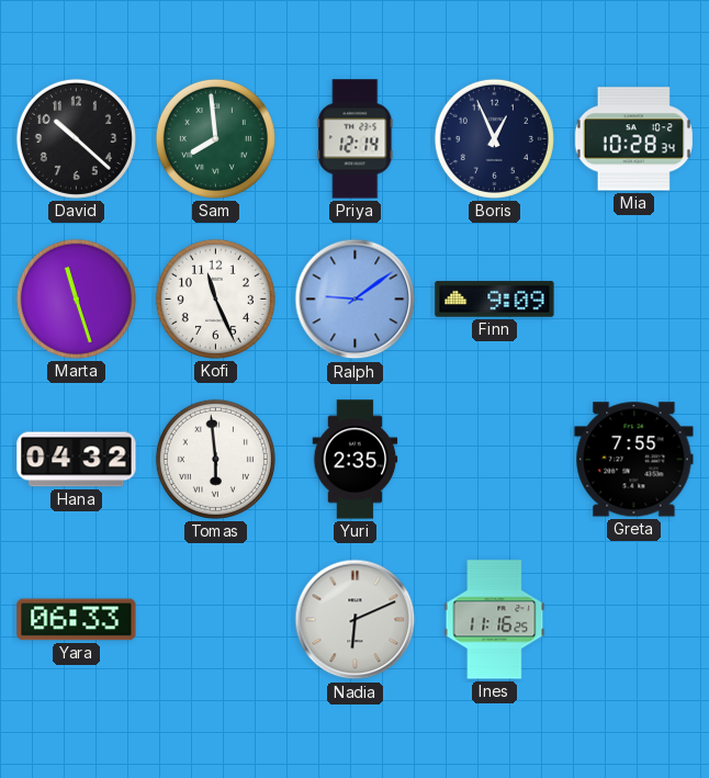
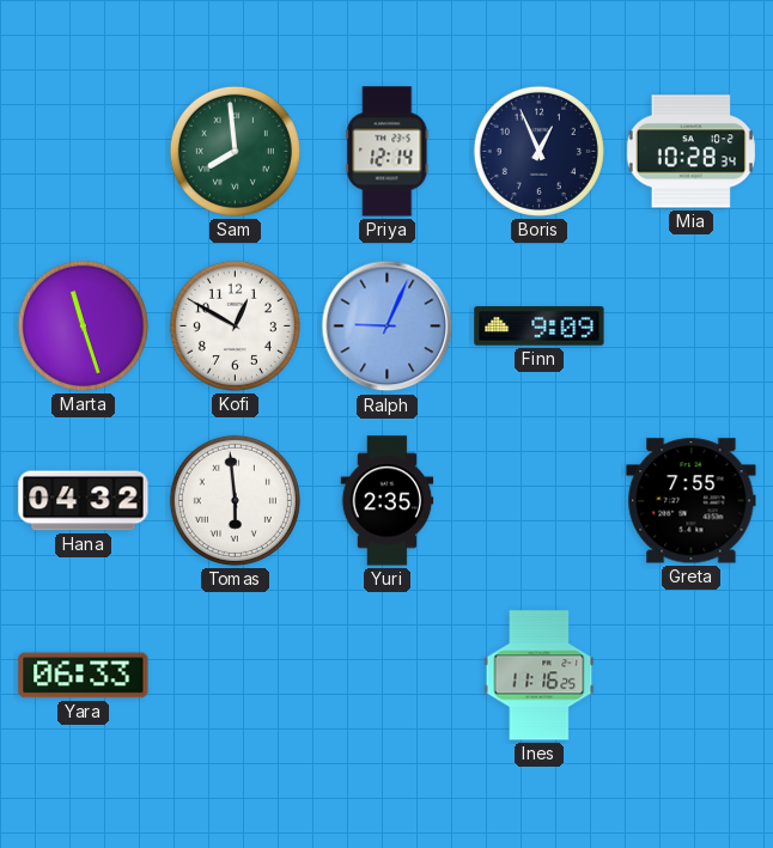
David: 10:22 -> none
Kofi: 11:26 -> 12:50
Ralph: 9:09 -> 9:04
Nadia: 6:11 -> none
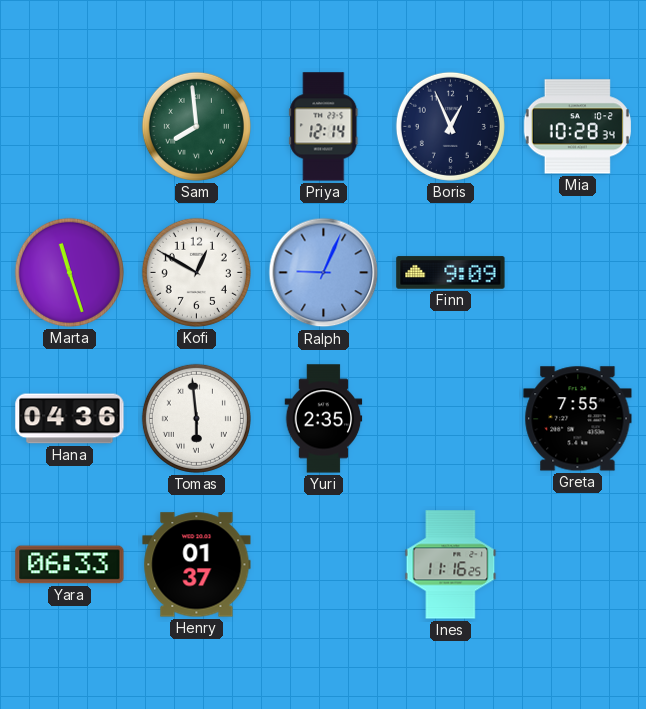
Hana: 04:32 -> 04:36
Henry: none -> 01:37
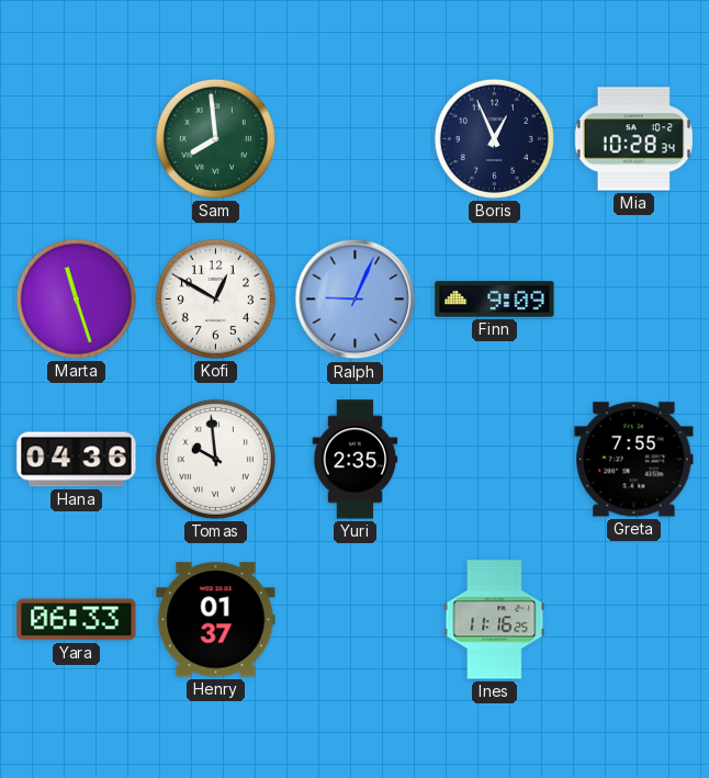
Priya: 12:14 -> none
Tomas: 5:59 -> 9:59
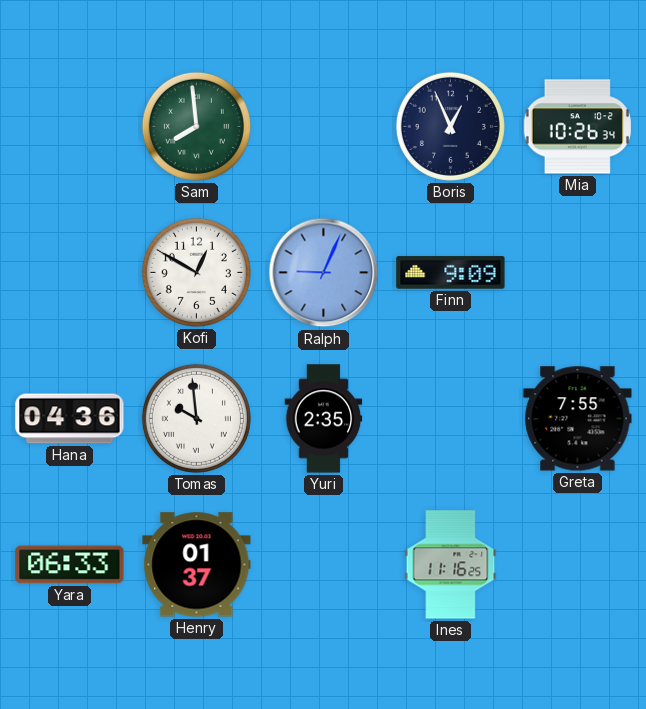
Mia: 10:28 -> 10:26
Marta: 11:27 -> none
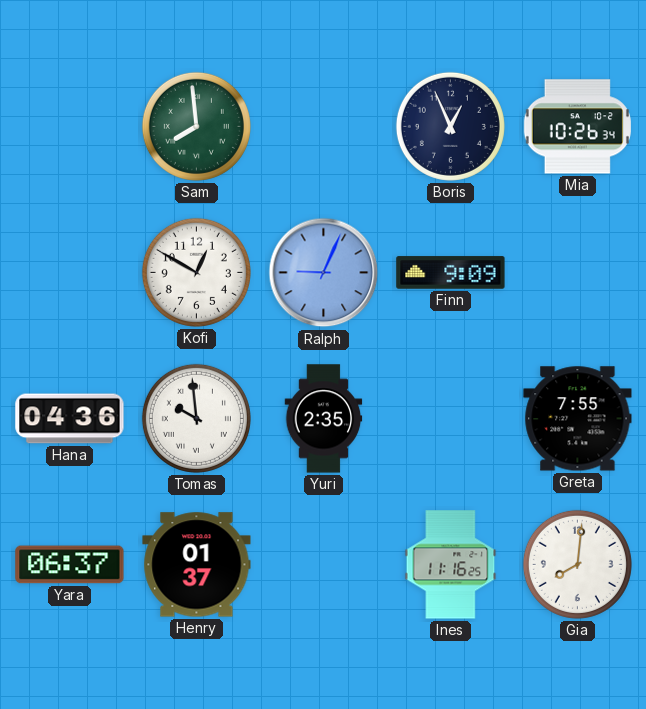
Yara: 06:33 -> 06:37
Gia: none -> 8:01
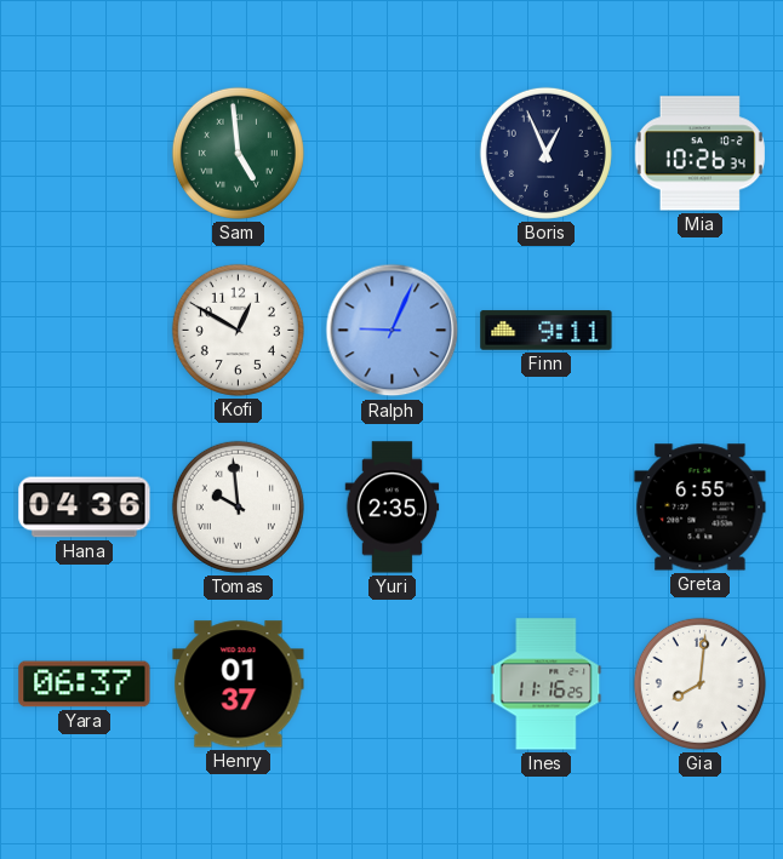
Sam: 7:59 -> 4:59
Finn: 9:09 -> 9:11
Greta: 7:55 -> 6:55
